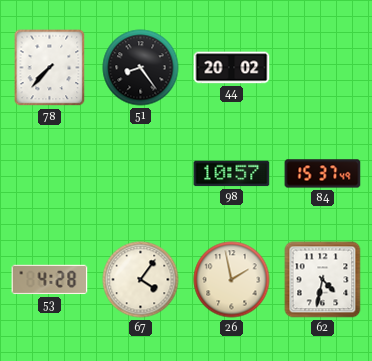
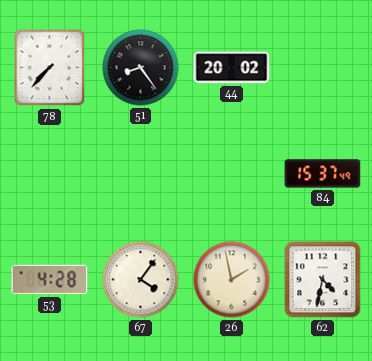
98: 10:57 -> none
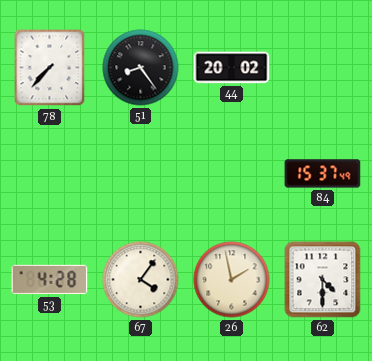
62: 4:32 -> 4:30
